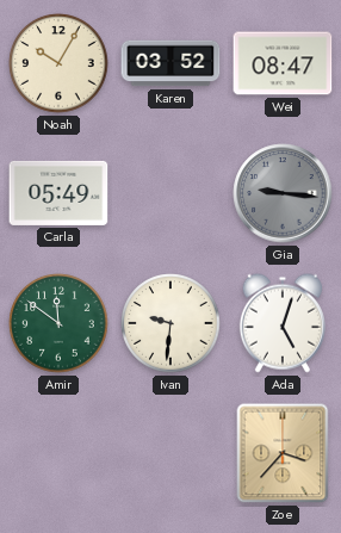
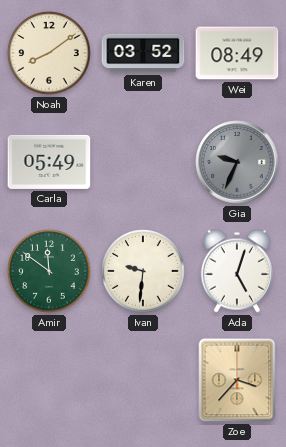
Noah: 10:05 -> 8:09
Wei: 08:47 -> 08:49
Gia: 9:16 -> 9:34
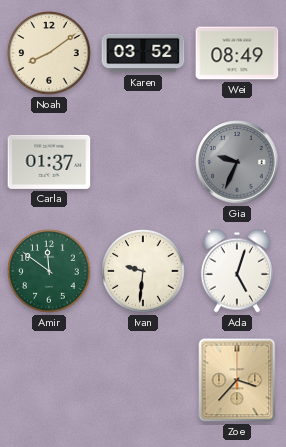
Carla: 05:49 -> 01:37
